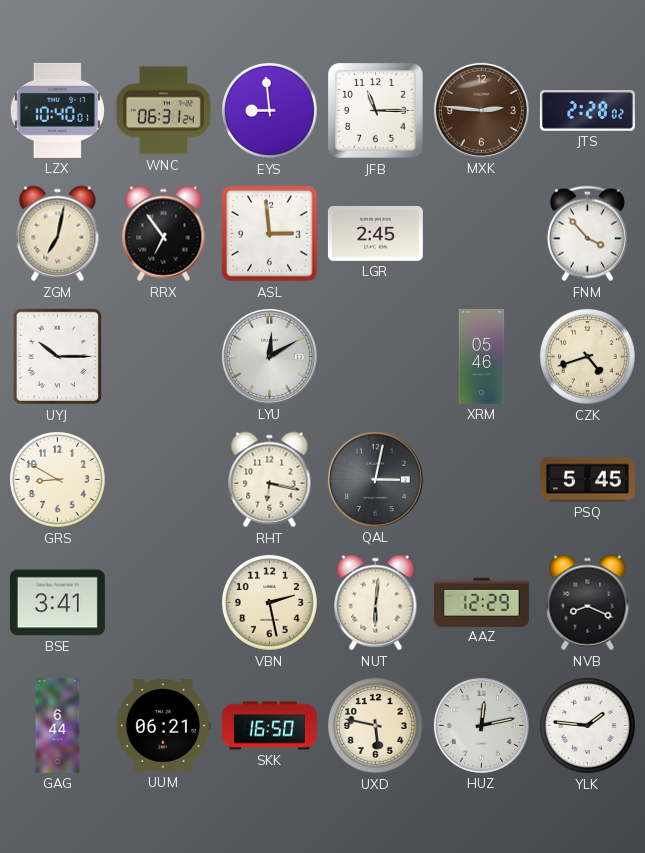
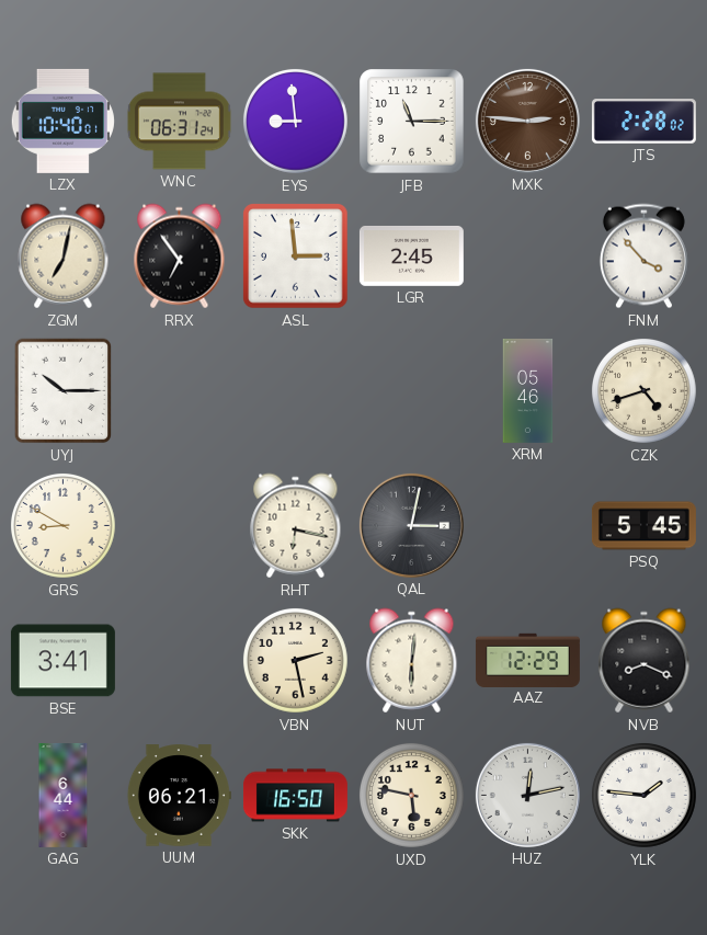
LYU: 12:10 -> none
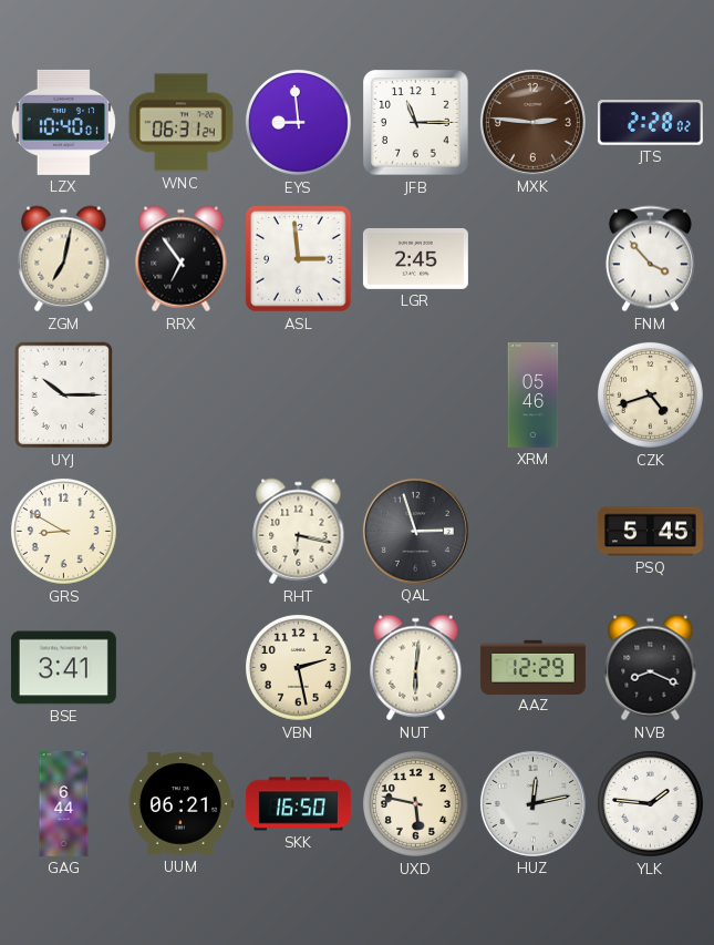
QAL: 3:02 -> 2:57
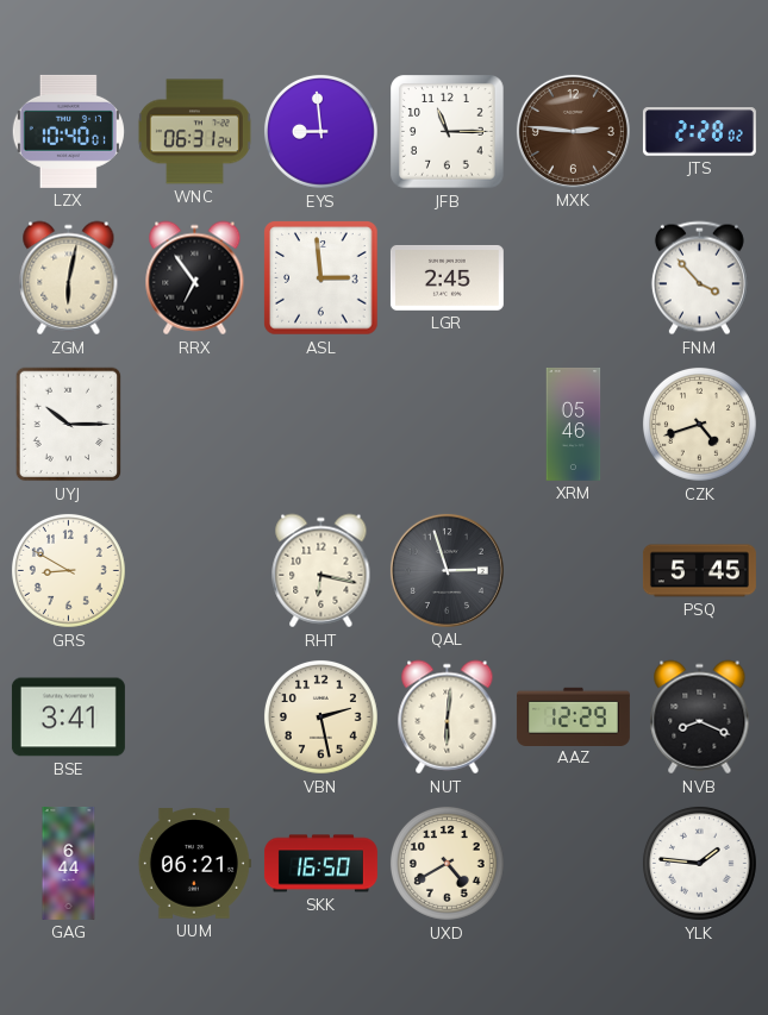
ZGM: 7:02 -> 6:02
UXD: 5:47 -> 4:40
HUZ: 12:13 -> none
